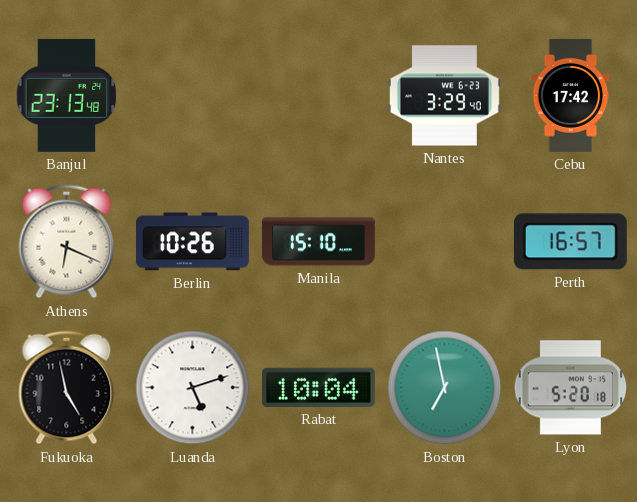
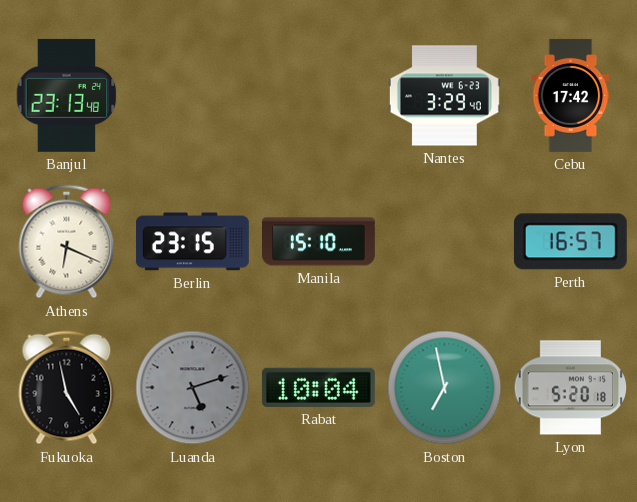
Berlin: 10:26 -> 23:15
Luanda dial: white -> grey
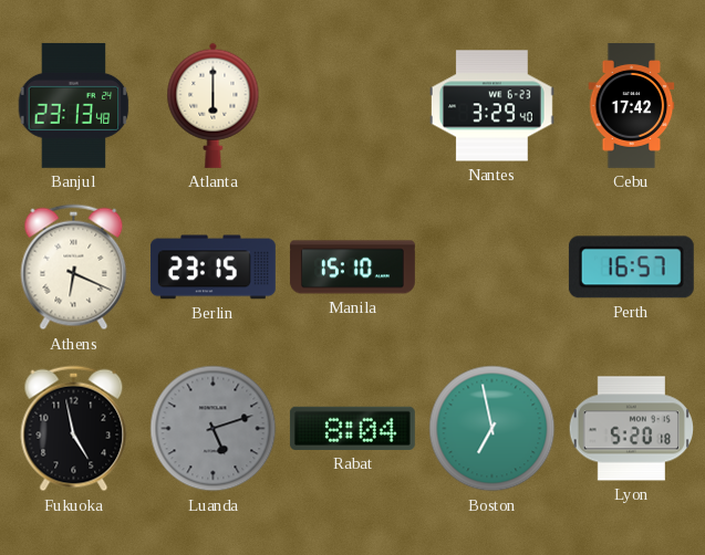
Atlanta: none -> 6:00
Rabat: 10:04 -> 8:04
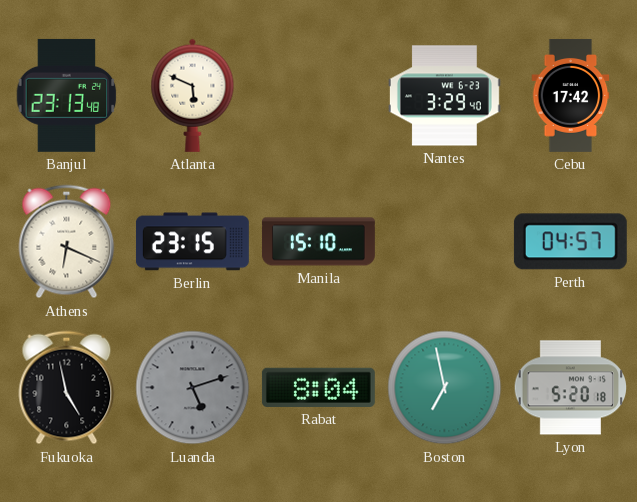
Atlanta: 6:00 -> 5:49
Perth: 16:57 -> 04:57
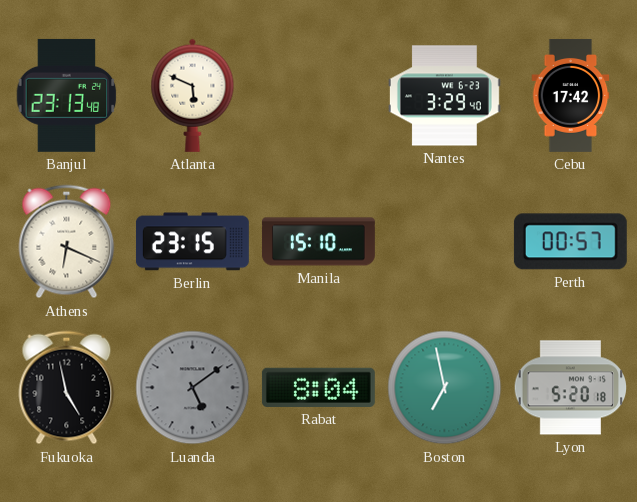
Perth: 04:57 -> 00:57
Luanda: 5:12 -> 5:09
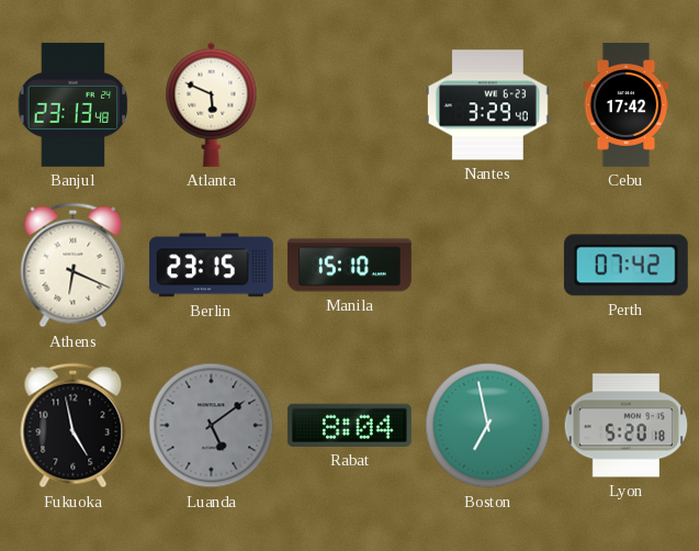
Perth: 00:57 -> 07:42
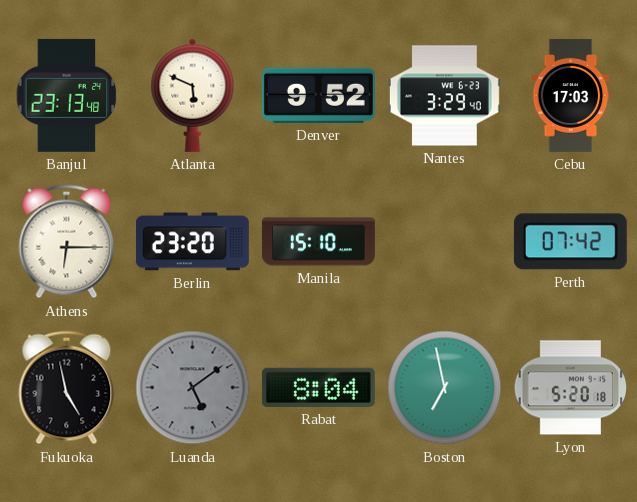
Denver: none -> 9:52
Cebu: 17:42 -> 17:03
Athens: 6:19 -> 6:15
Berlin: 23:15 -> 23:20
